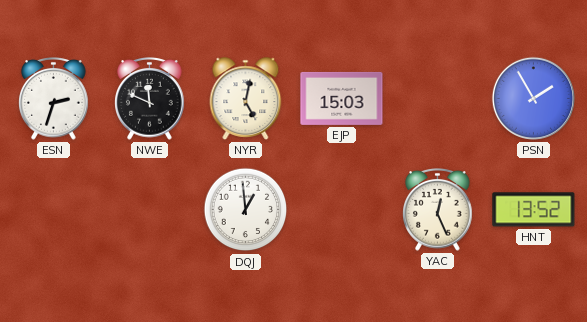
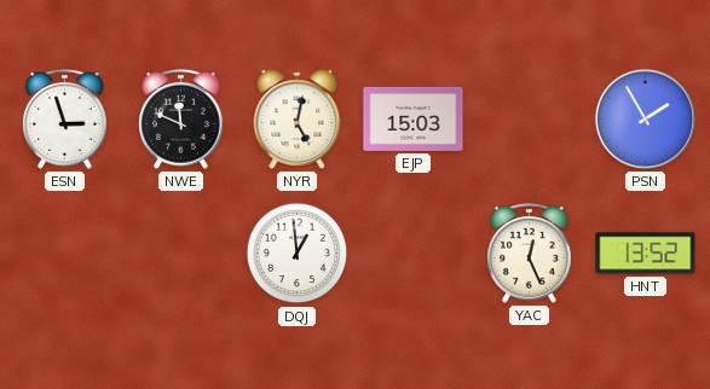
ESN: 2:33 -> 2:57
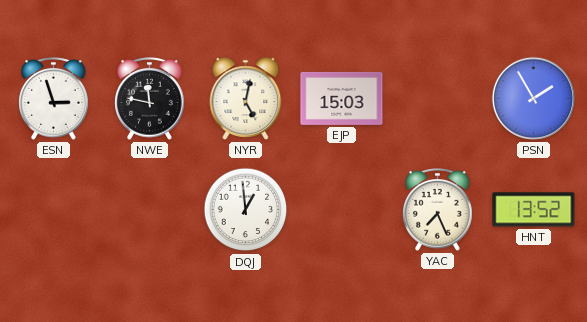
NWE: 11:49 -> 11:47
YAC: 12:26 -> 7:26
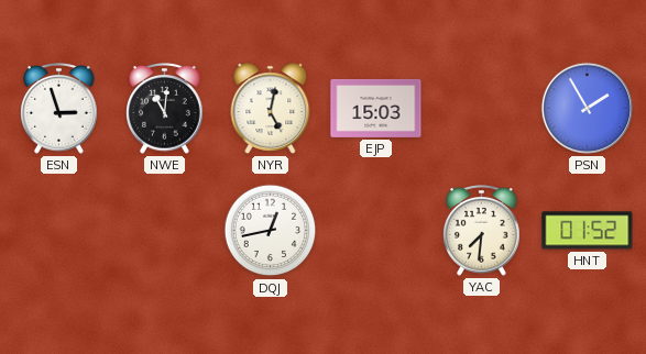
NWE: 11:47 -> 11:01
DQJ: 12:59 -> 12:43
YAC: 7:26 -> 7:31
HNT: 13:52 -> 01:52
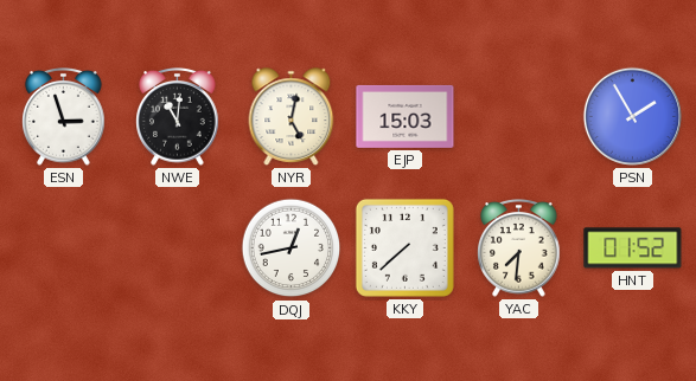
KKY: none -> 7:38
